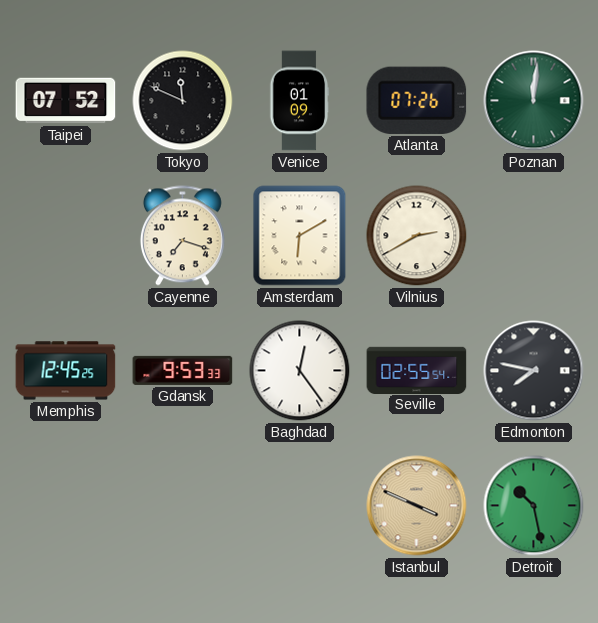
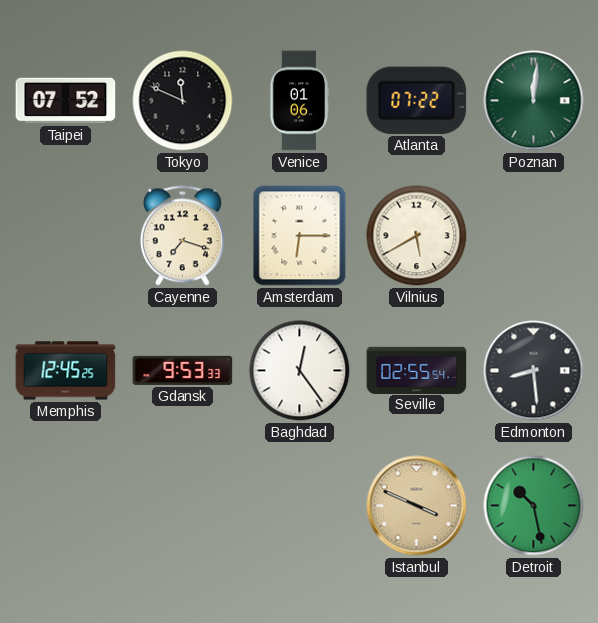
Venice: 01:09 -> 01:06
Atlanta: 07:26 -> 07:22
Amsterdam: 6:10 -> 6:15
Vilnius: 2:40 -> 5:40
Edmonton: 7:47 -> 8:29
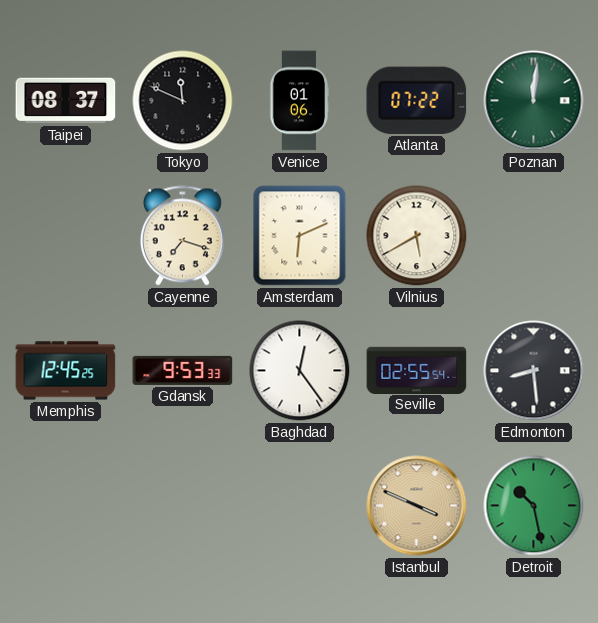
Taipei: 07:52 -> 08:37
Amsterdam: 6:15 -> 6:11
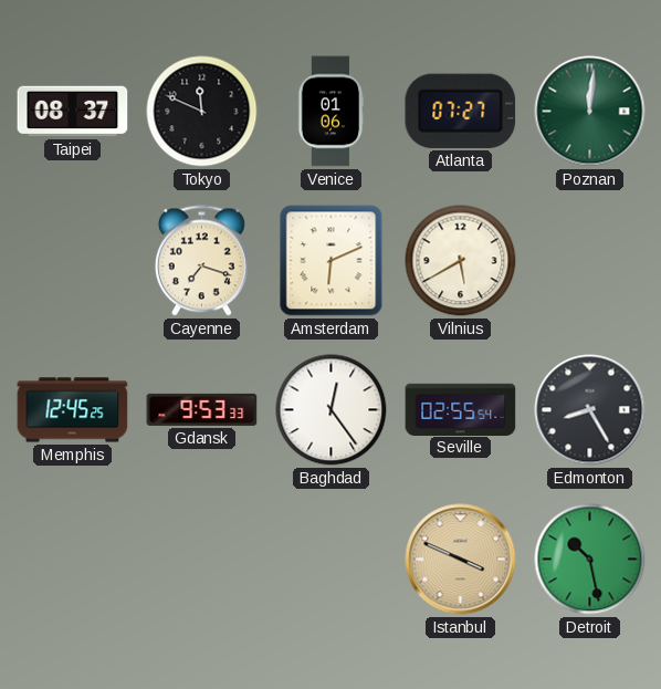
Atlanta: 07:22 -> 07:27
Edmonton: 8:29 -> 8:25
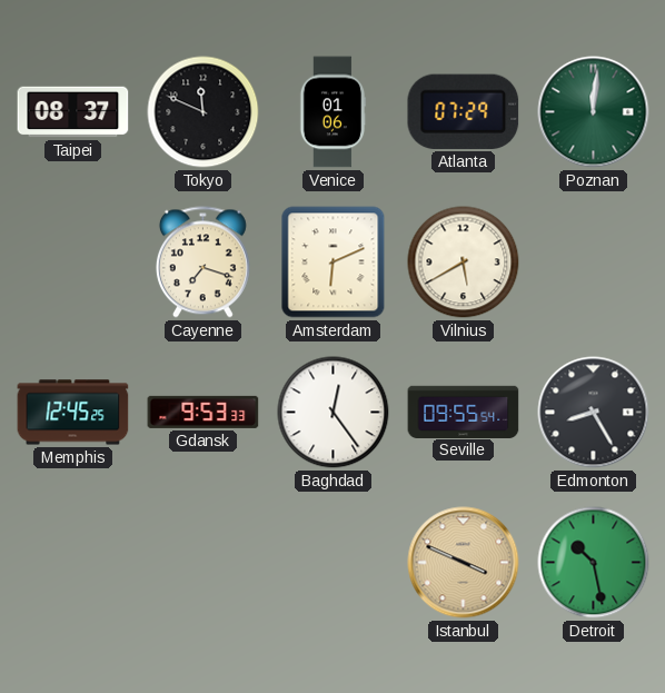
Atlanta: 07:27 -> 07:29
Seville: 02:55 -> 09:55
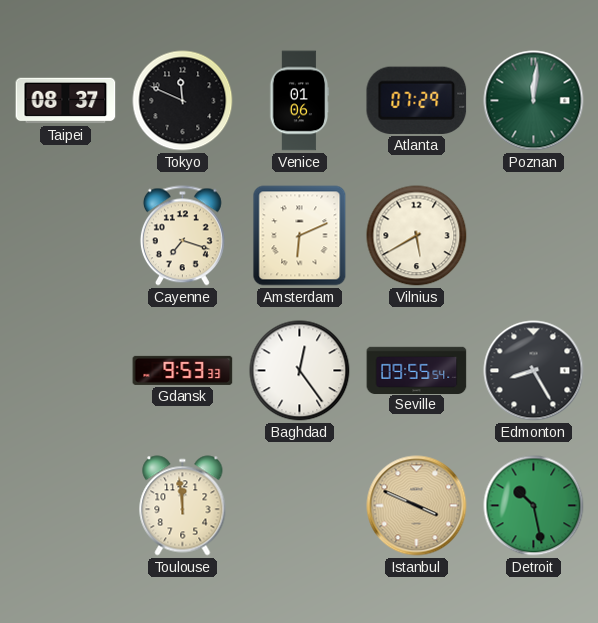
Memphis: 12:45 -> none
Toulouse: none -> 11:59
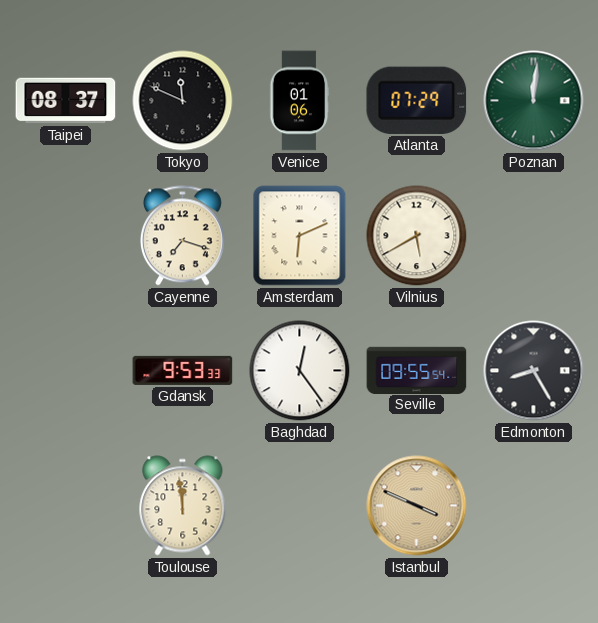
Detroit: 10:28 -> none
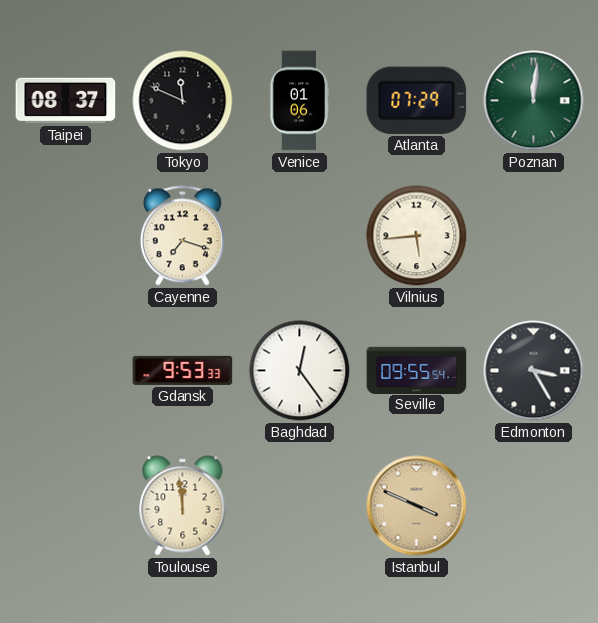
Amsterdam: 6:11 -> none
Vilnius: 5:40 -> 5:44
Edmonton: 8:25 -> 3:25
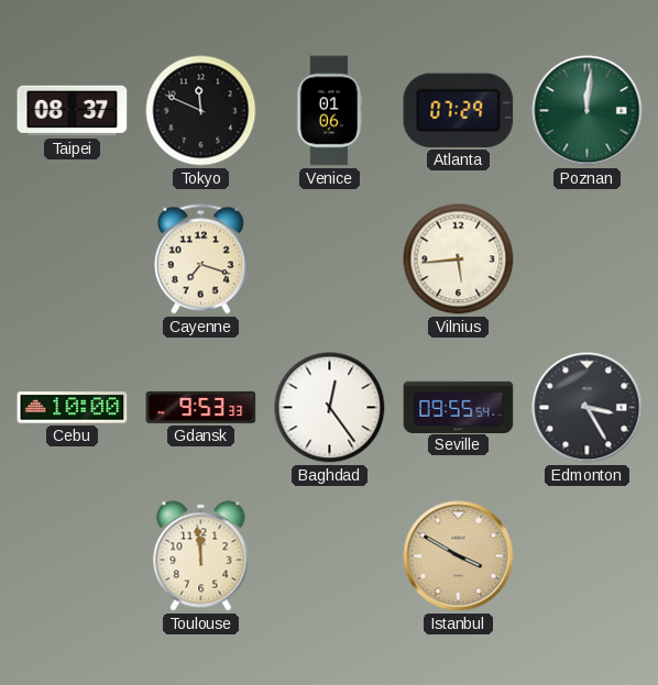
Cebu: none -> 10:00
Istanbul: 3:49 -> 3:50
